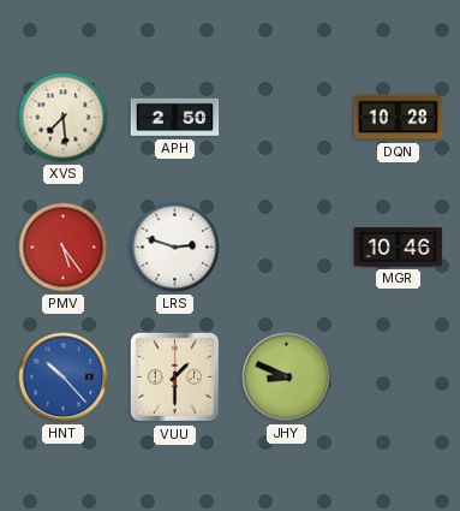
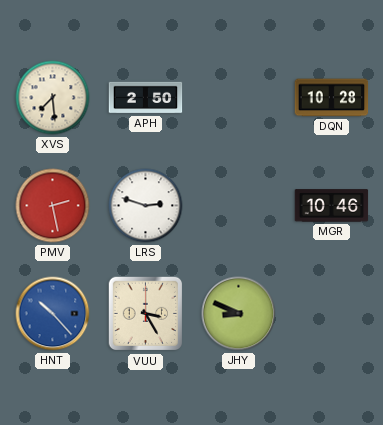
PMV: 5:24 -> 2:28
VUU: 1:30 -> 3:25
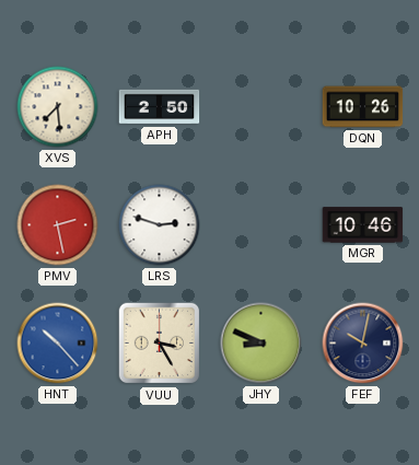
DQN: 10:28 -> 10:26
FEF: none -> 10:02
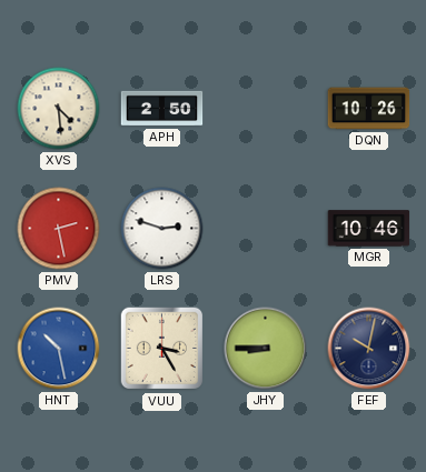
XVS: 7:29 -> 4:29
HNT: 10:23 -> 10:28
JHY: 8:49 -> 8:45
